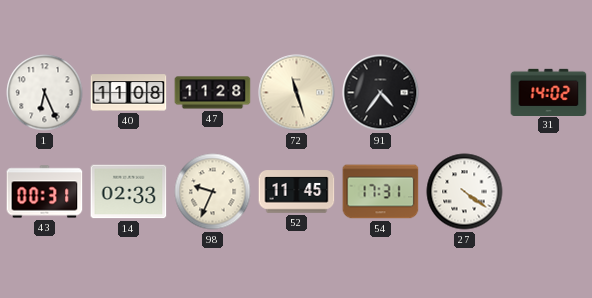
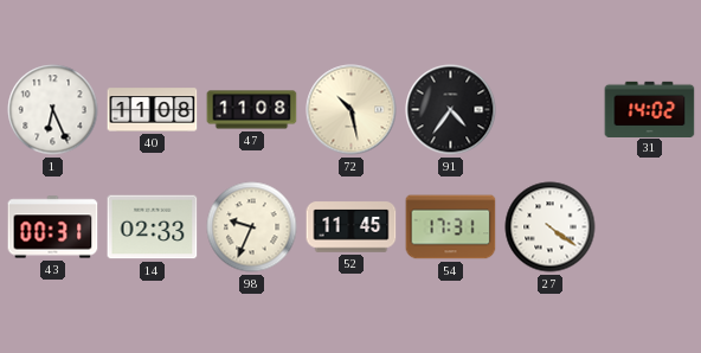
47: 11:28 -> 11:08
72: 11:27 -> 10:28
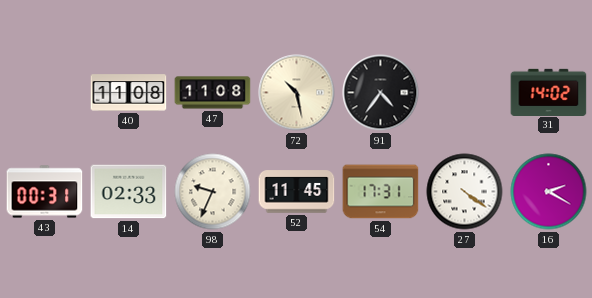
1: 6:26 -> none
16: none -> 2:20
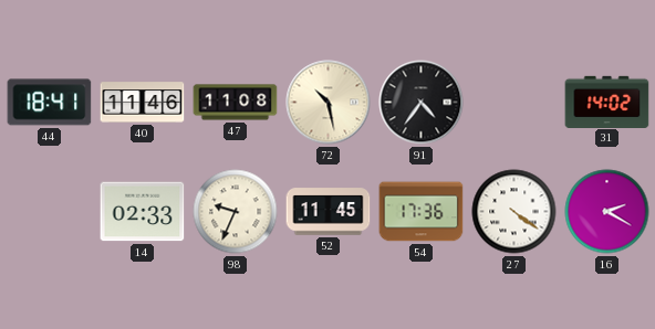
44: none -> 18:41
40: 11:08 -> 11:46
43: 00:31 -> none
54: 17:31 -> 17:36
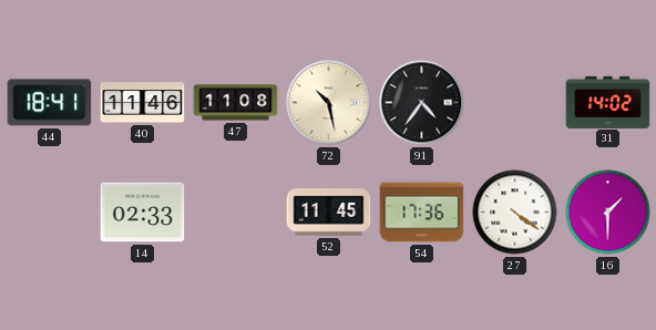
98: 9:34 -> none
16: 2:20 -> 1:30
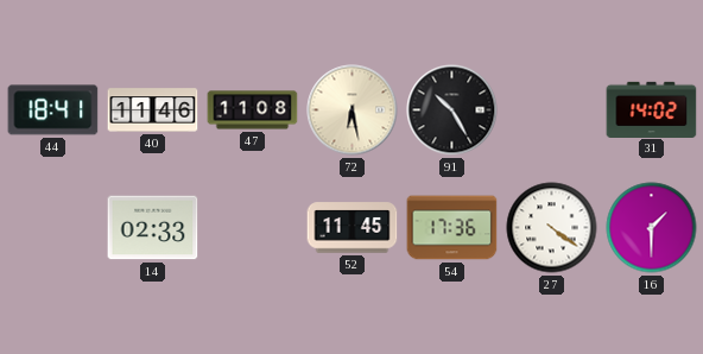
72: 10:28 -> 6:28
91: 4:36 -> 10:25
